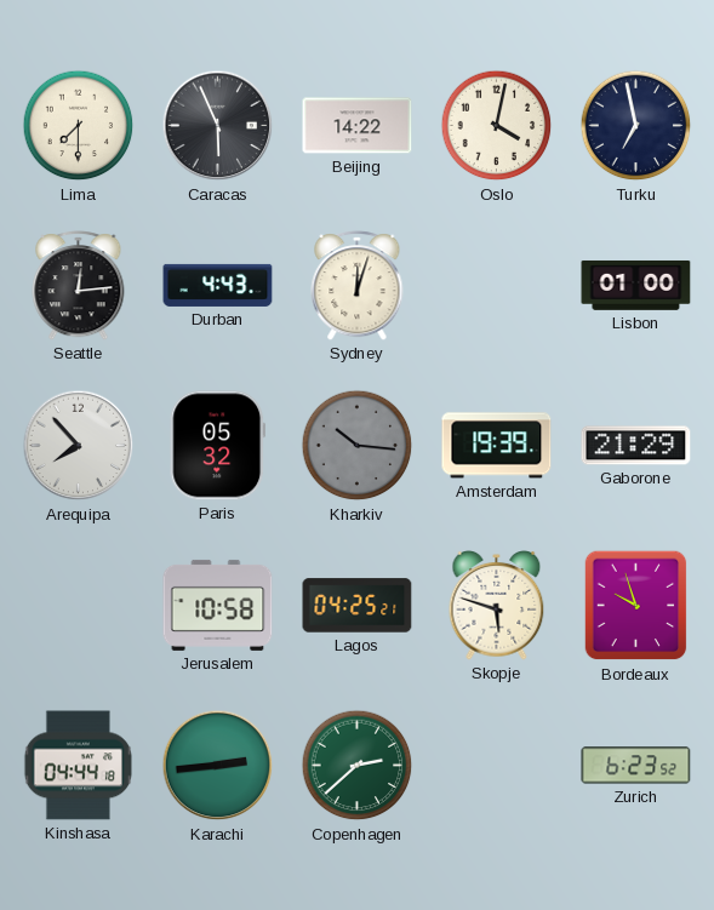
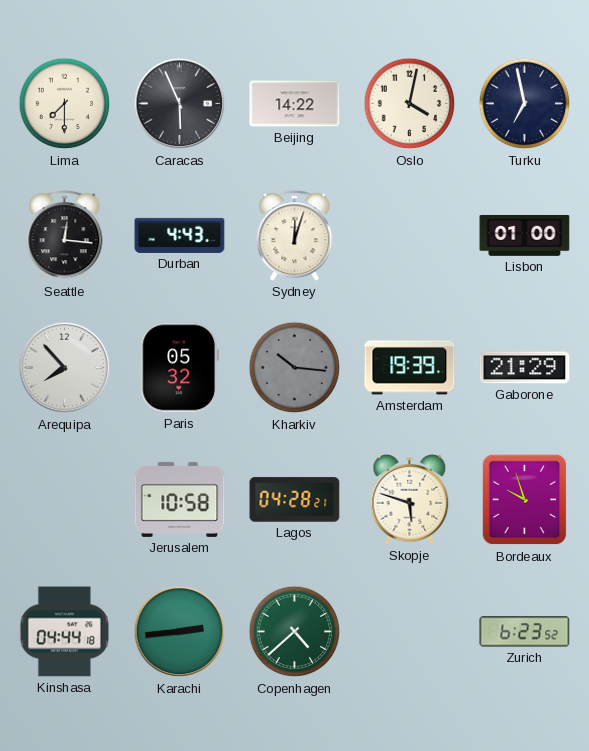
Seattle: 12:14 -> 12:16
Lagos: 04:25 -> 04:28
Copenhagen: 2:38 -> 4:38
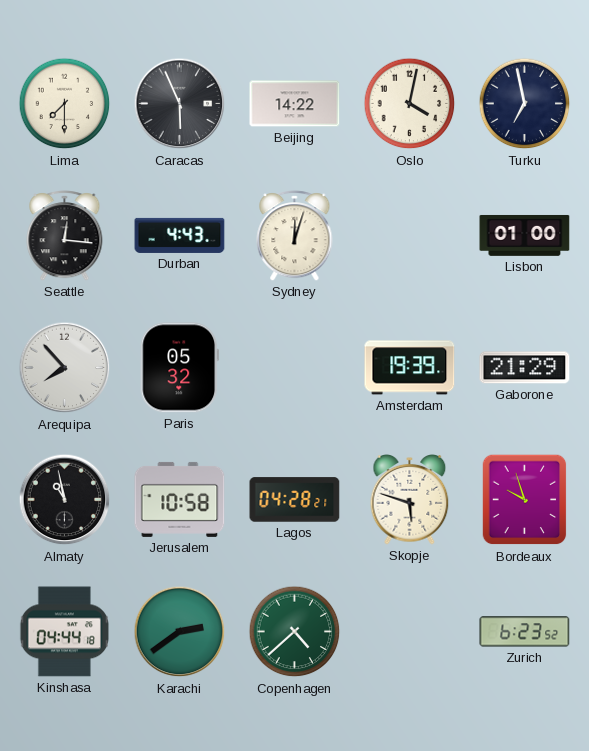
Kharkiv: 10:16 -> none
Almaty: none -> 10:58
Karachi: 2:44 -> 2:39
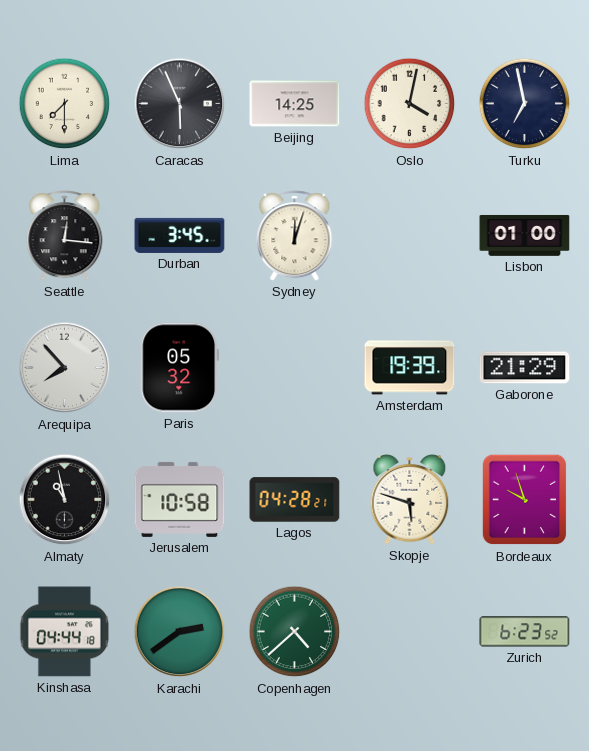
Beijing: 14:22 -> 14:25
Durban: 4:43 -> 3:45
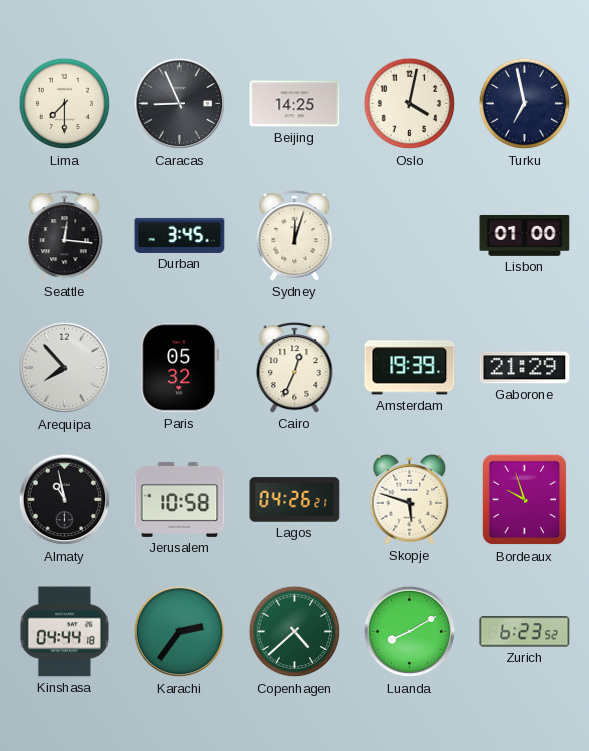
Caracas: 5:56 -> 8:56
Cairo: none -> 12:34
Lagos: 04:28 -> 04:26
Karachi: 2:39 -> 2:36
Luanda: none -> 8:10
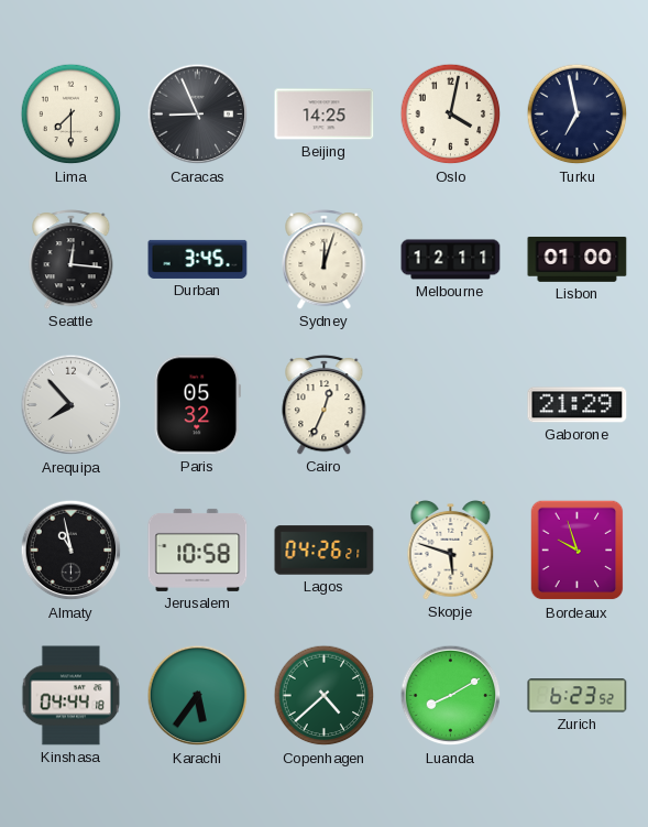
Melbourne: none -> 12:11
Amsterdam: 19:39 -> none
Karachi: 2:36 -> 5:36
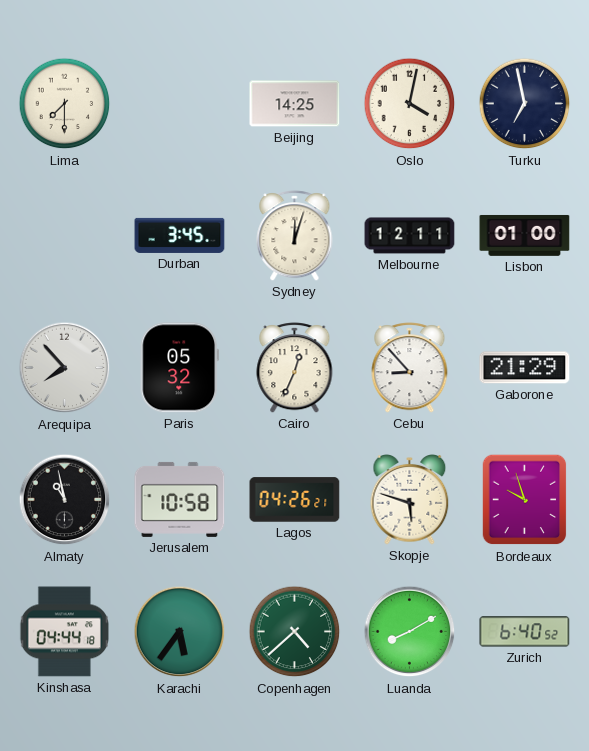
Caracas: 8:56 -> none
Seattle: 12:16 -> none
Cebu: none -> 8:53
Zurich: 6:23 -> 6:40
